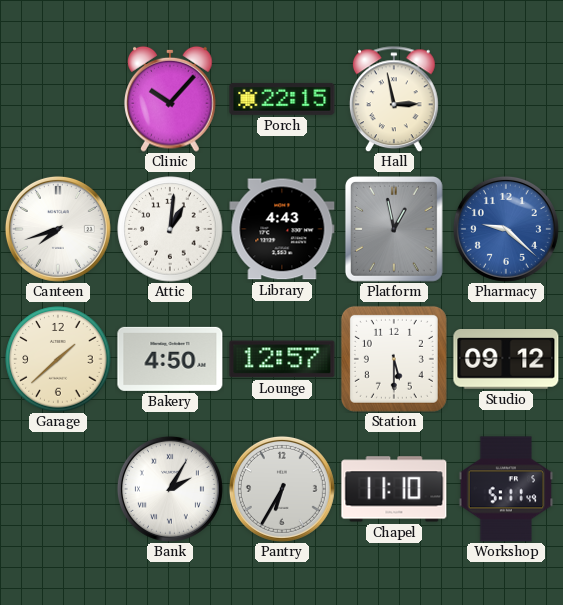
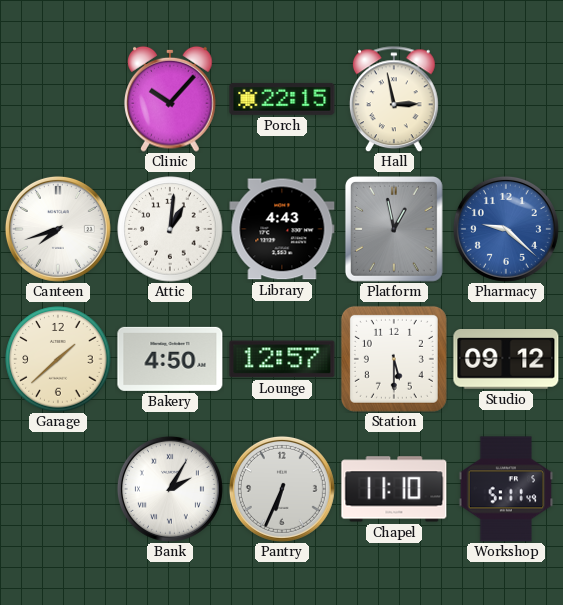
Pantry: 6:35 -> 6:34
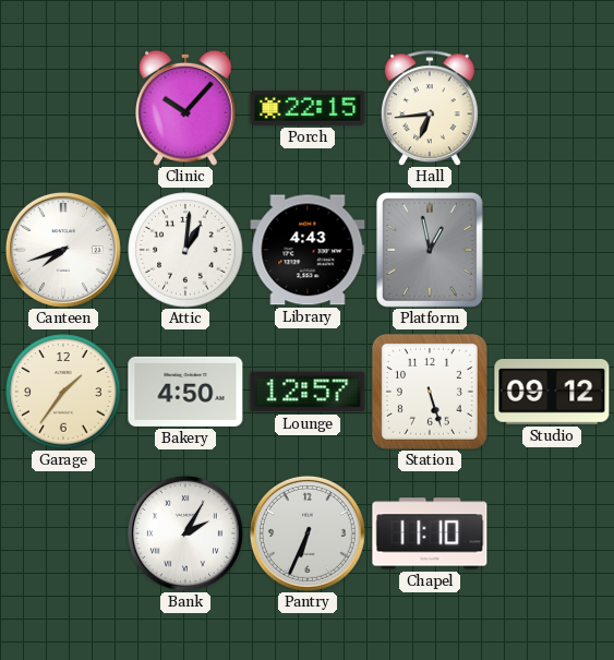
Hall: 2:58 -> 6:44
Pharmacy: 9:22 -> none
Garage: 1:38 -> 1:36
Station: 5:30 -> 5:27
Workshop: 5:11 -> none
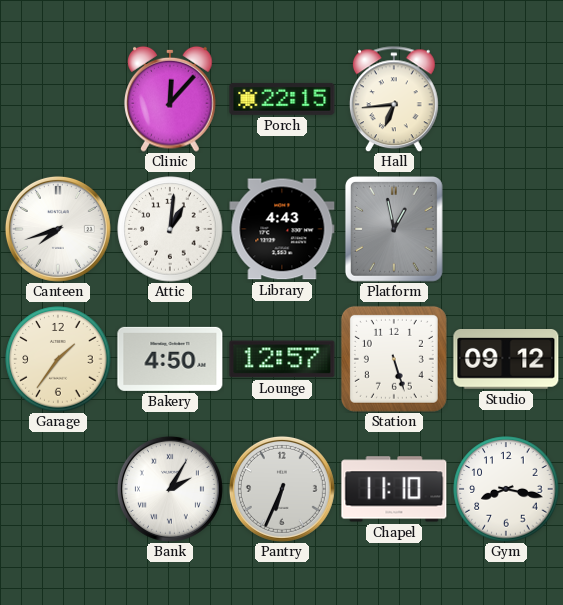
Clinic: 10:07 -> 12:07
Gym: none -> 8:17
